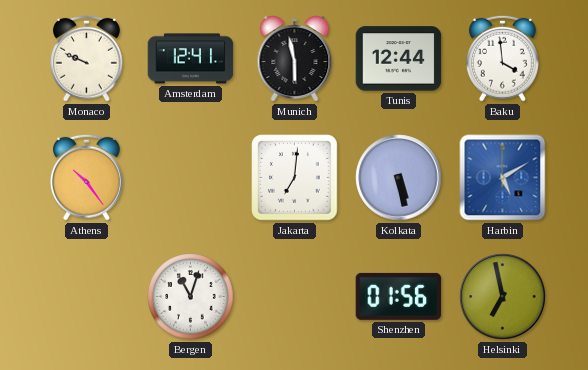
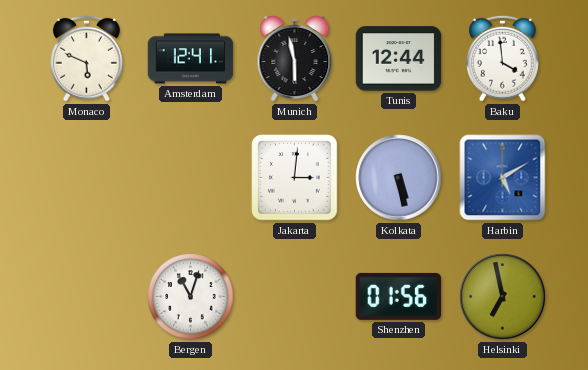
Monaco: 9:49 -> 5:49
Athens: 10:24 -> none
Jakarta: 7:01 -> 3:01
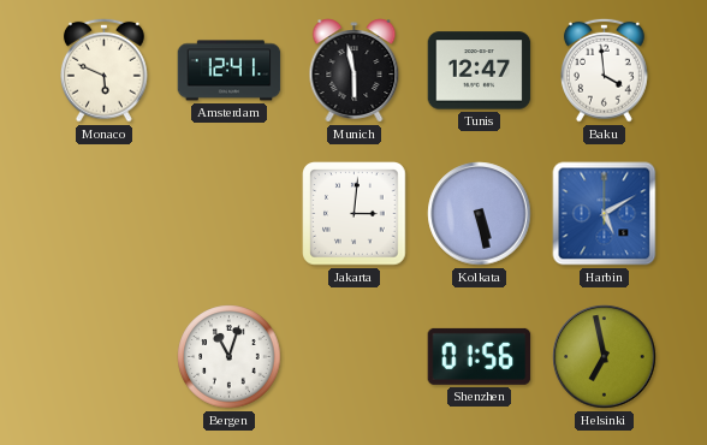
Tunis: 12:44 -> 12:47
